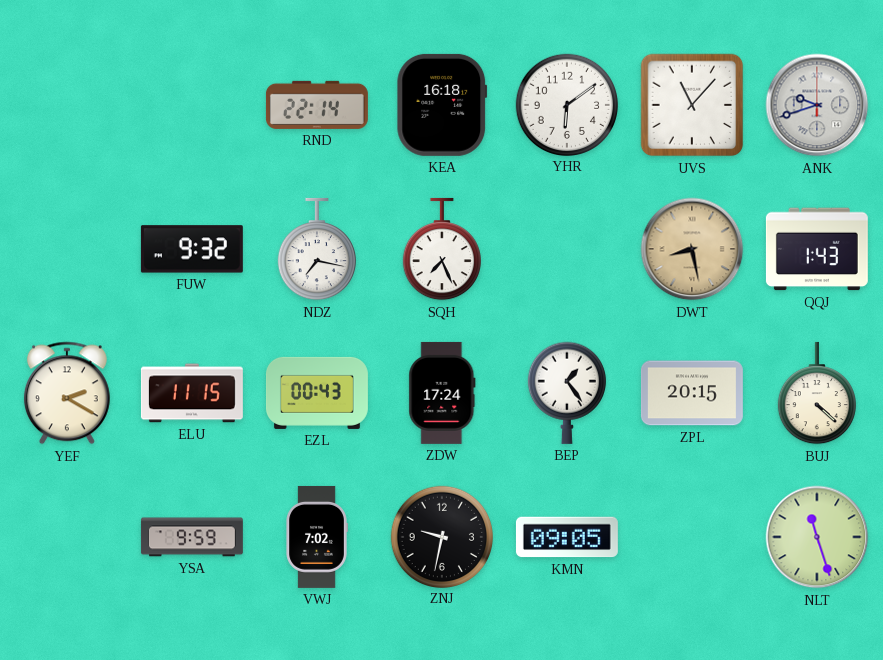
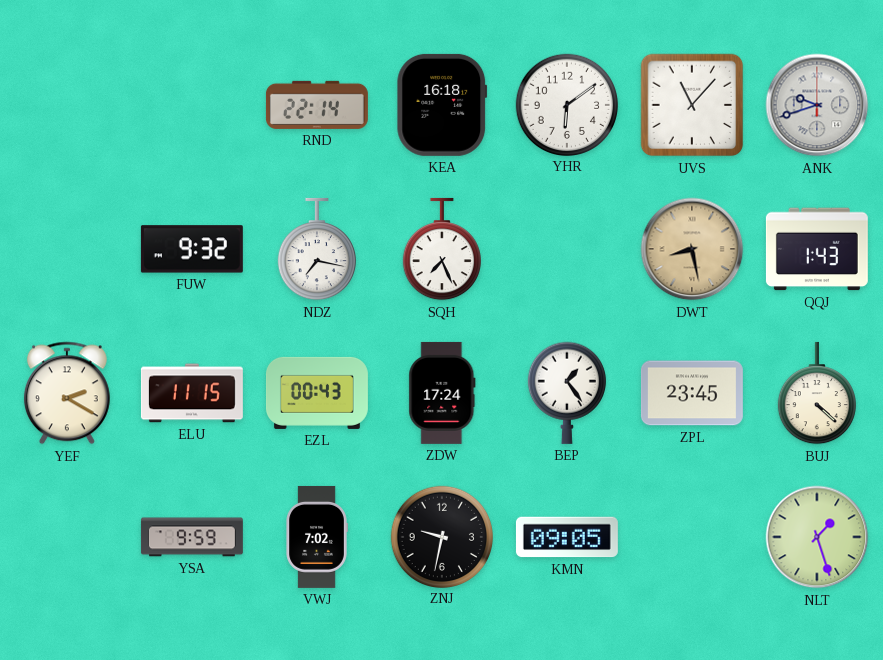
ZPL: 20:15 -> 23:45
NLT: 11:27 -> 1:27
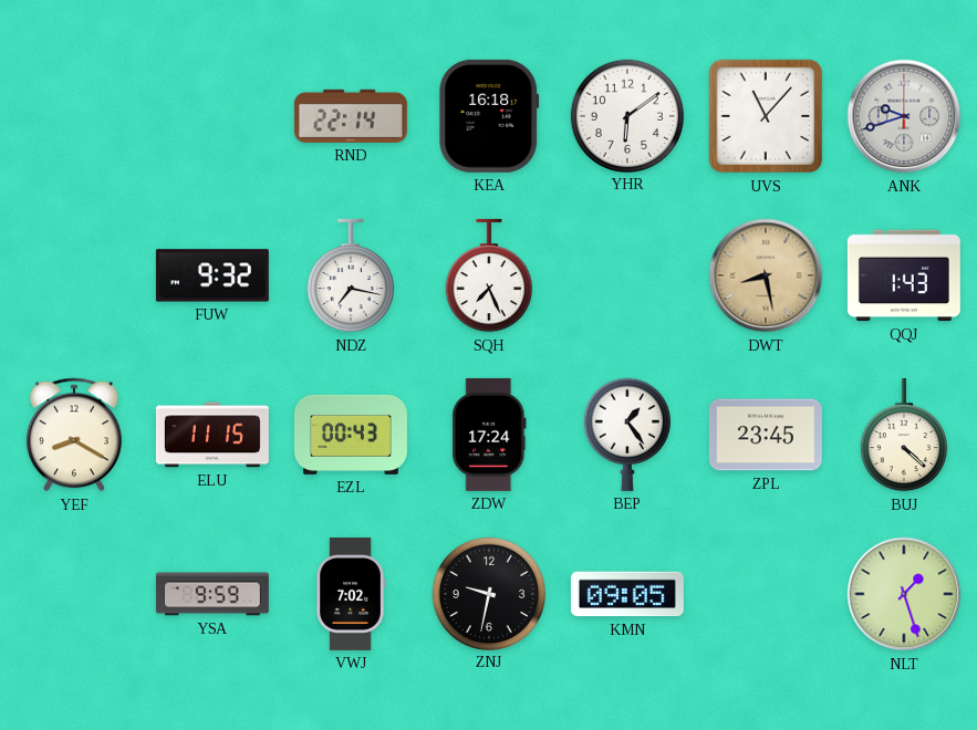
YEF: 2:20 -> 8:20
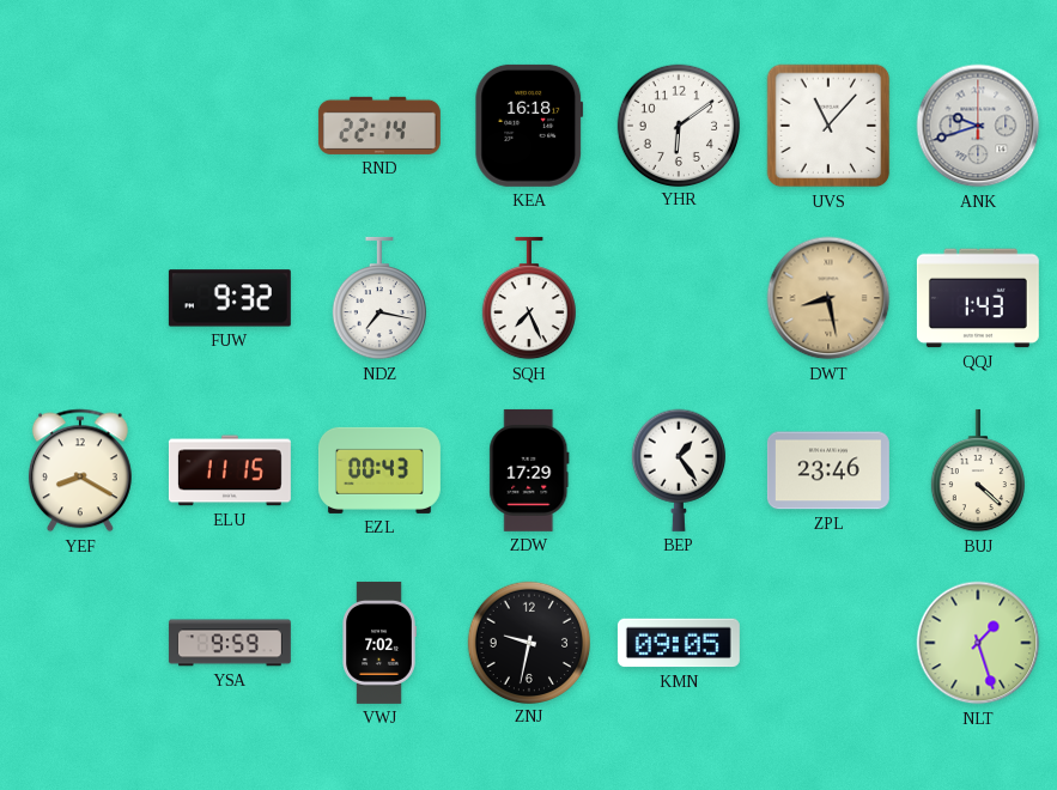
ZDW: 17:24 -> 17:29
ZPL: 23:45 -> 23:46
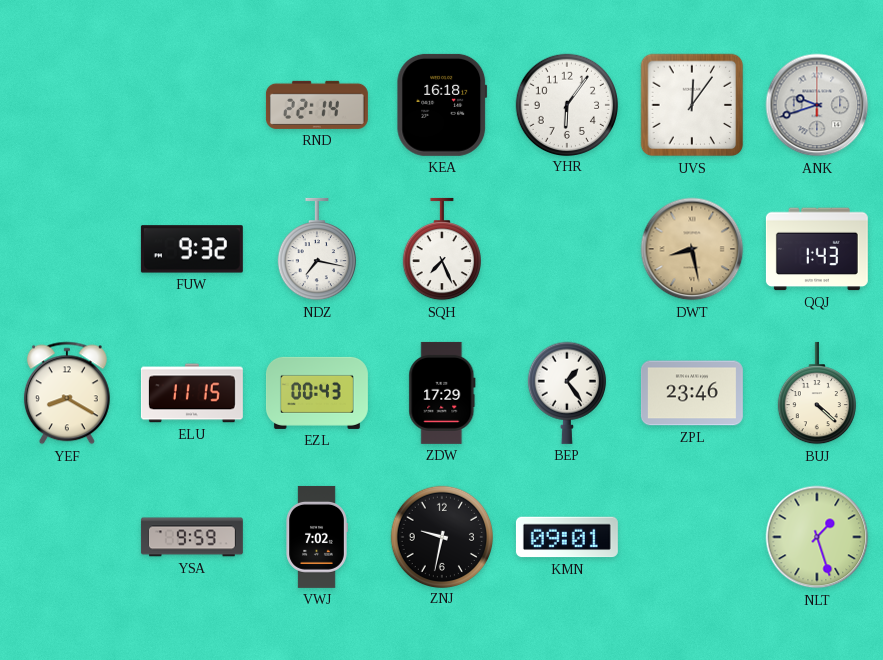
YHR: 6:09 -> 6:06
UVS: 11:07 -> 12:06
KMN: 09:05 -> 09:01
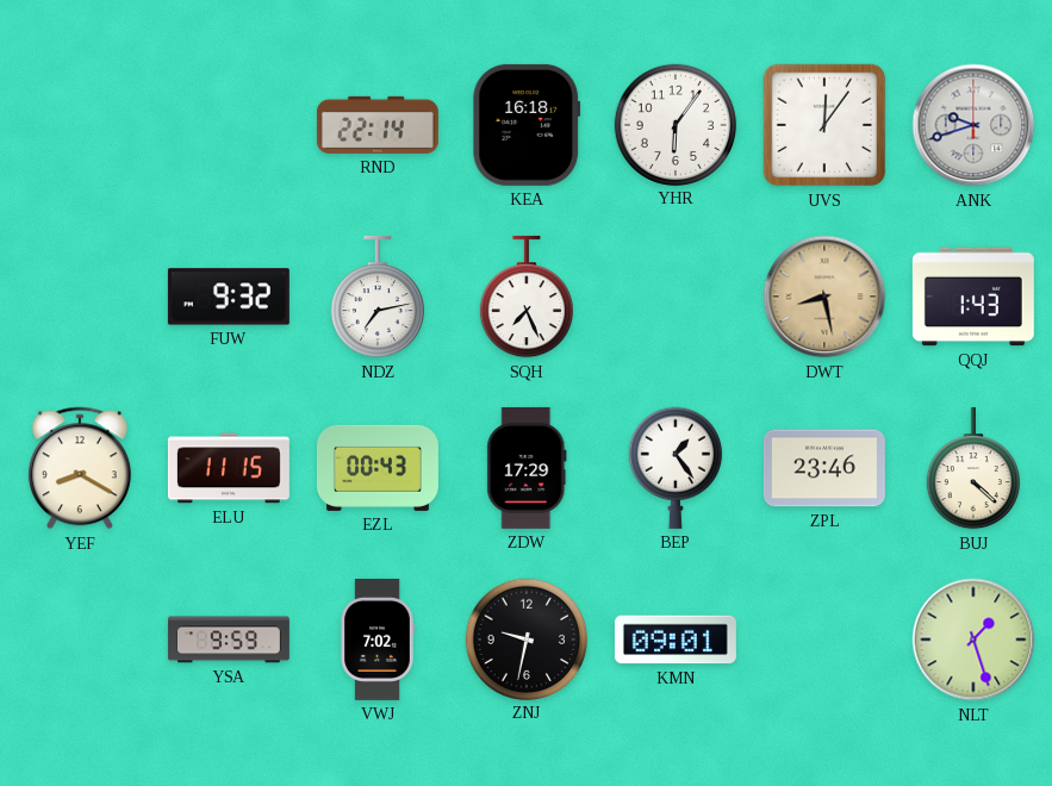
NDZ: 7:17 -> 7:13
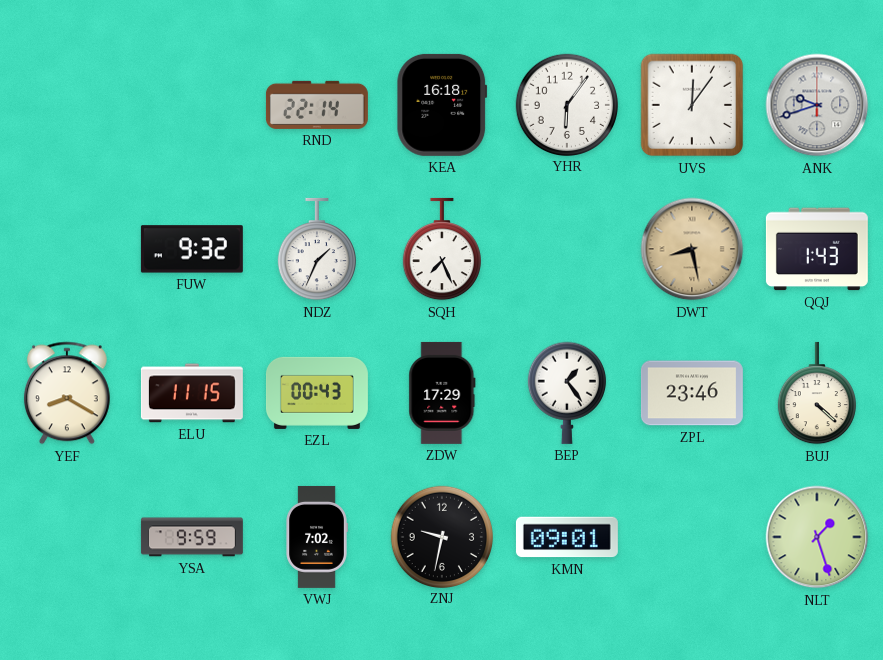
NDZ: 7:13 -> 1:34
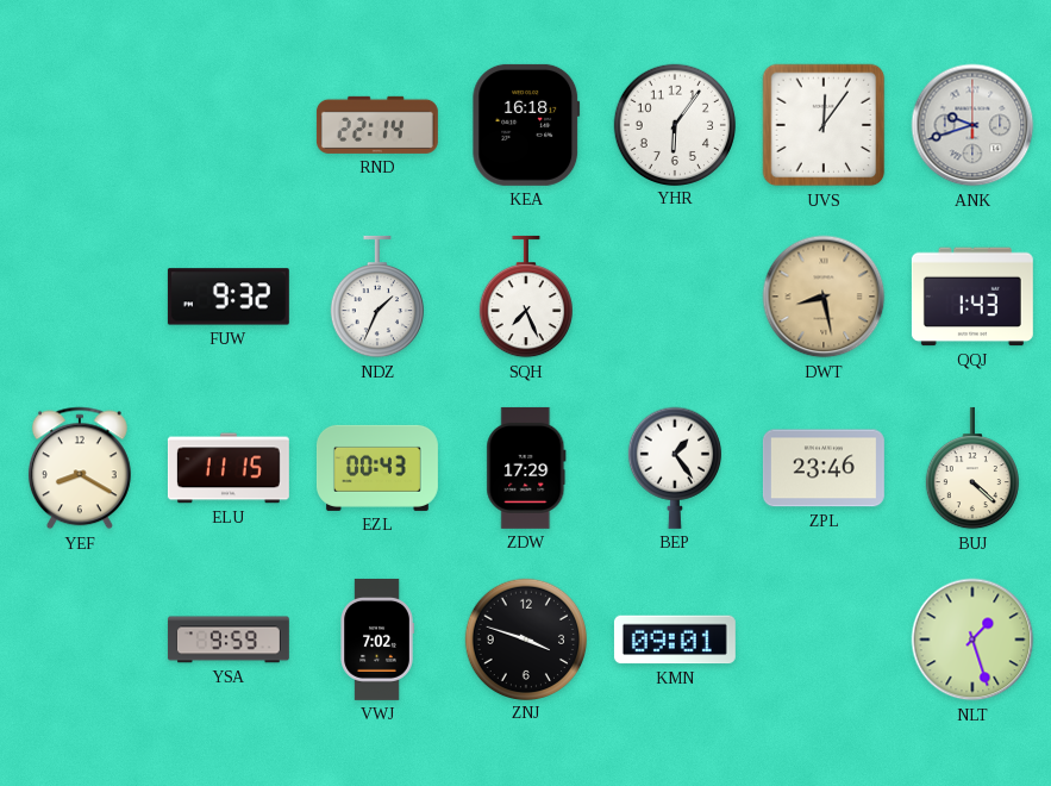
ZNJ: 9:32 -> 3:48
